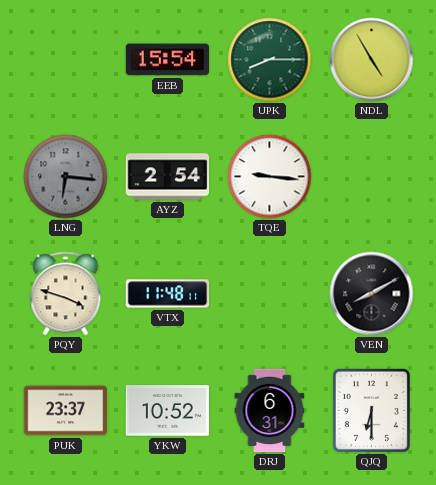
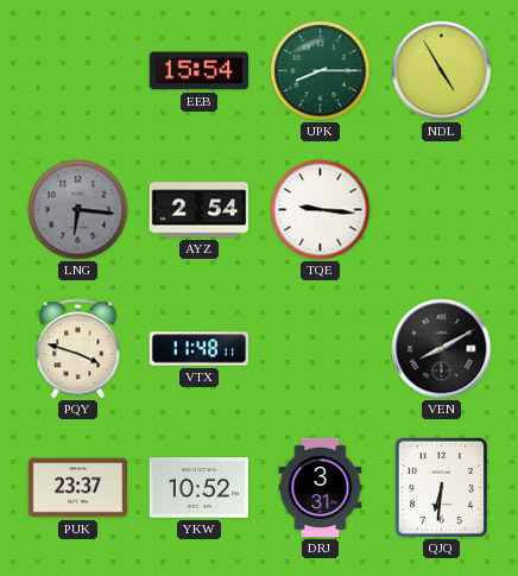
DRJ: 6:31 -> 3:31
QJQ: 6:30 -> 6:31
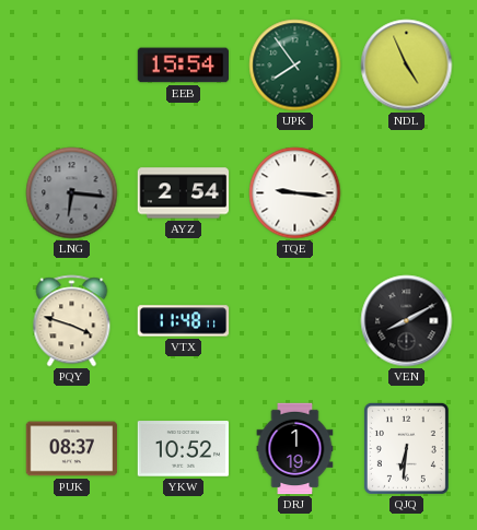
UPK: 8:15 -> 7:54
NDL: 4:55 -> 4:56
PUK: 23:37 -> 08:37
DRJ: 3:31 -> 1:19
